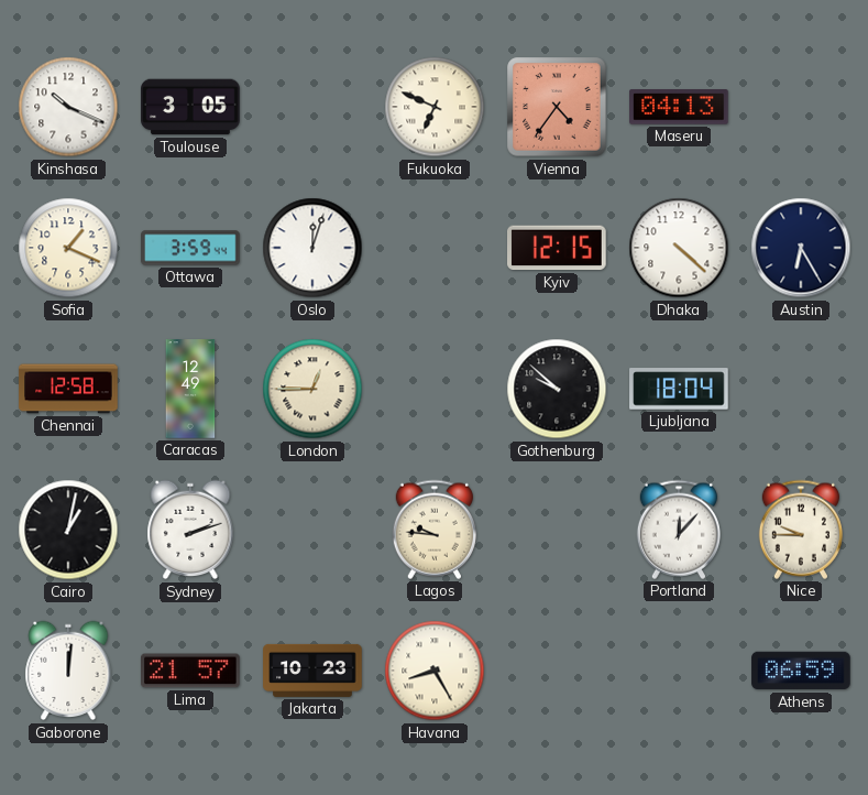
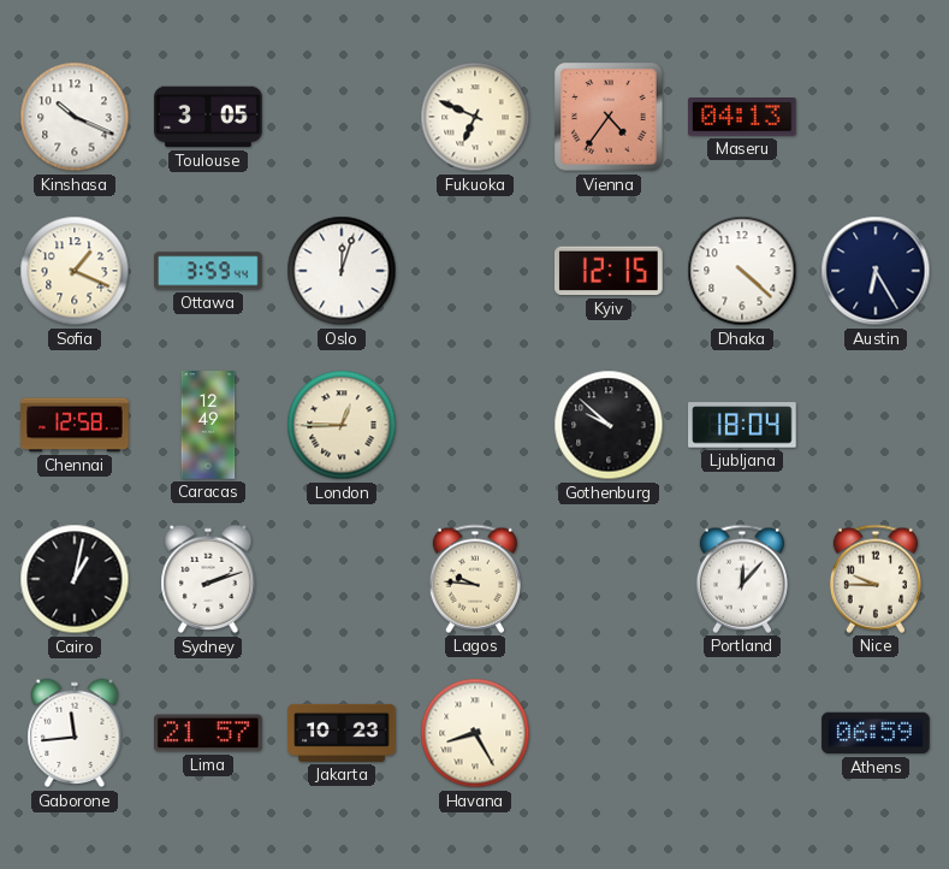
Gaborone: 12:01 -> 11:44
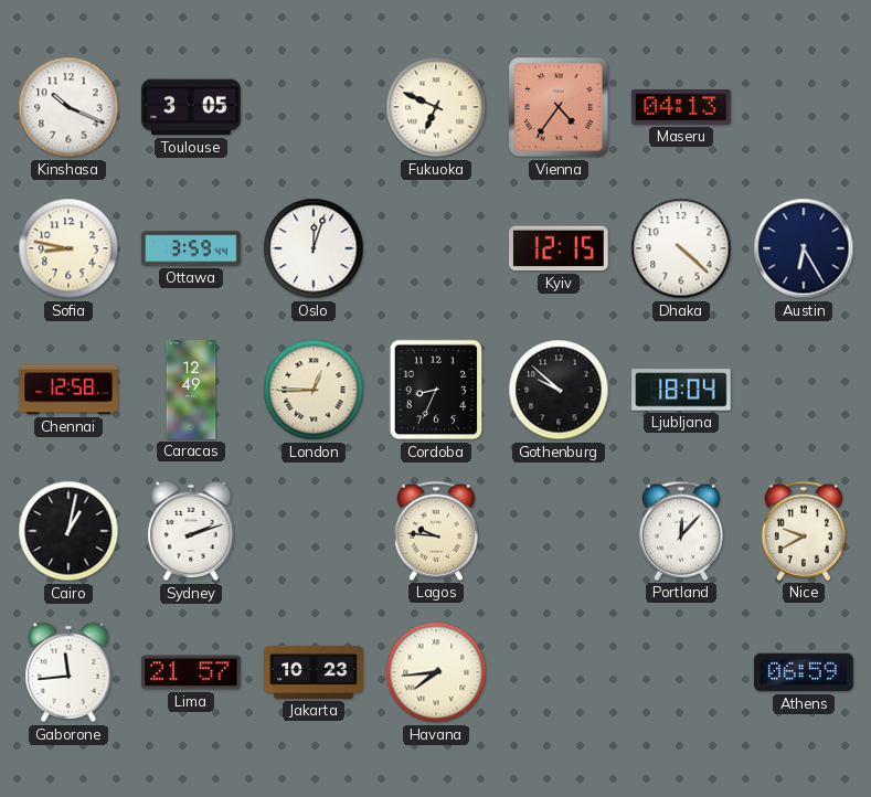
Sofia: 1:19 -> 8:47
Cordoba: none -> 8:34
Nice: 9:45 -> 9:40
Havana: 8:25 -> 7:44
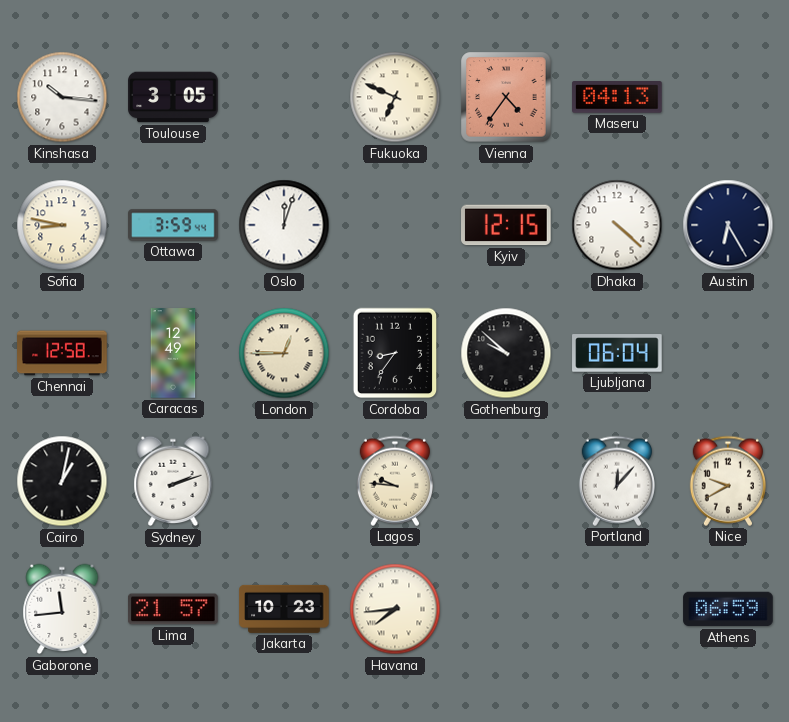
Kinshasa: 10:19 -> 10:16
Cordoba: 8:34 -> 8:36
Ljubljana: 18:04 -> 06:04
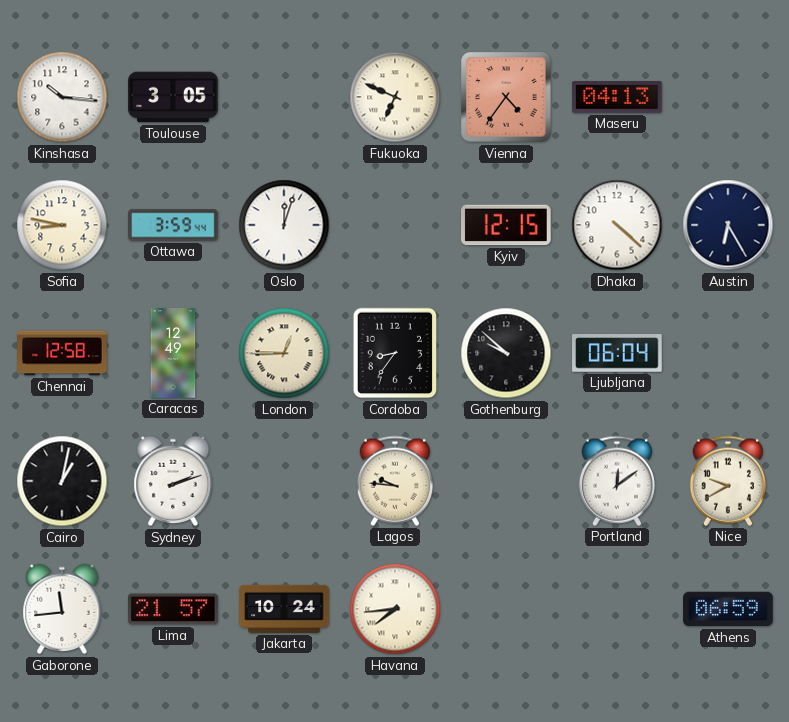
Portland: 12:07 -> 12:09
Jakarta: 10:23 -> 10:24
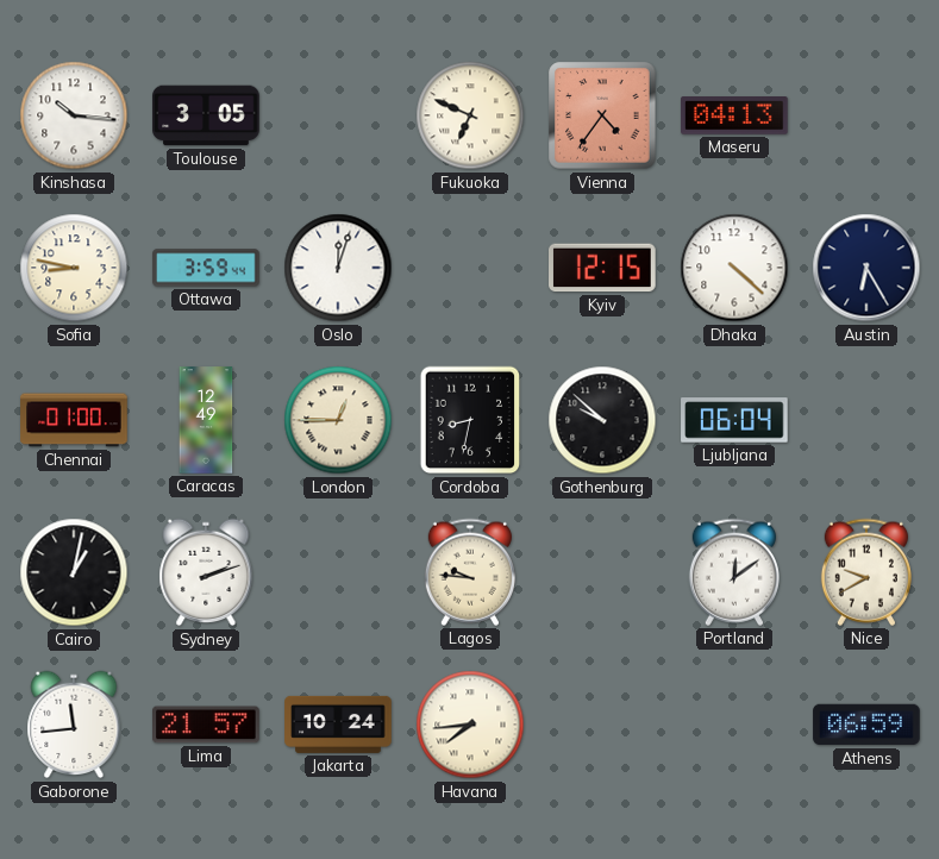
Chennai: 12:58 -> 01:00
Cordoba: 8:36 -> 8:32
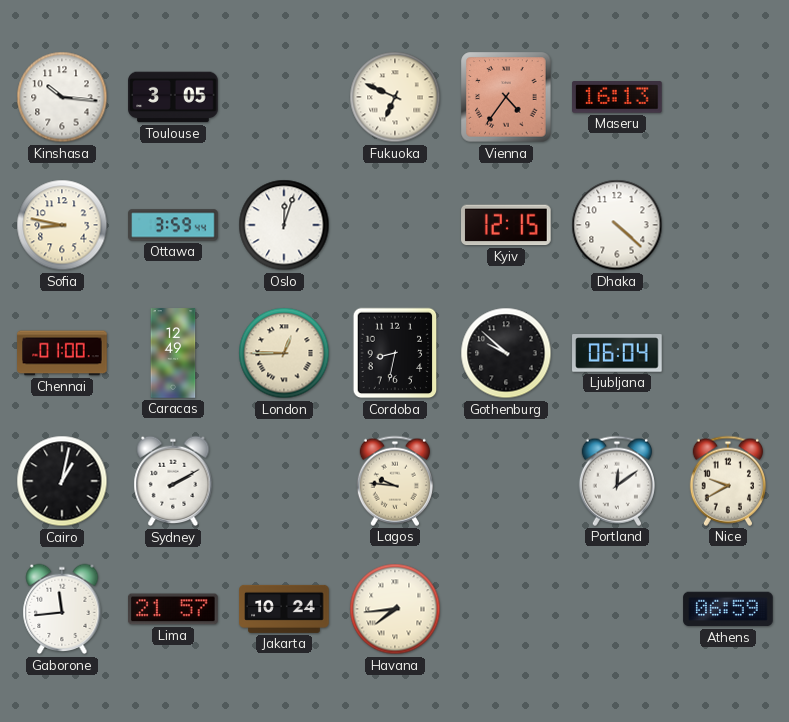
Maseru: 04:13 -> 16:13
Austin: 6:25 -> none
Sydney: 2:12 -> 2:10
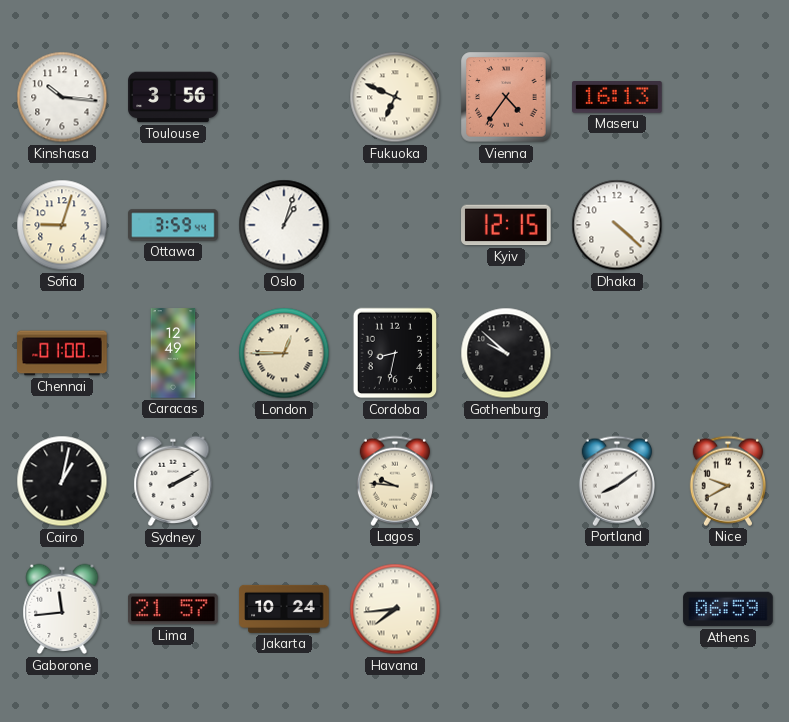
Toulouse: 3:05 -> 3:56
Sofia: 8:47 -> 9:03
Oslo: 12:03 -> 1:03
Ljubljana: 06:04 -> none
Portland: 12:09 -> 8:09
